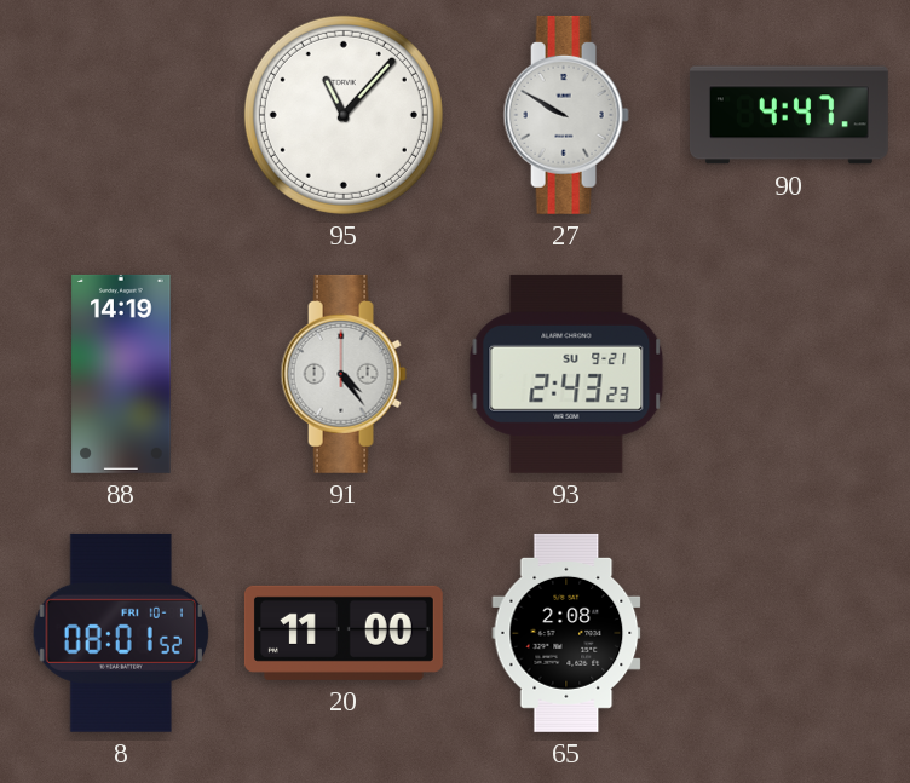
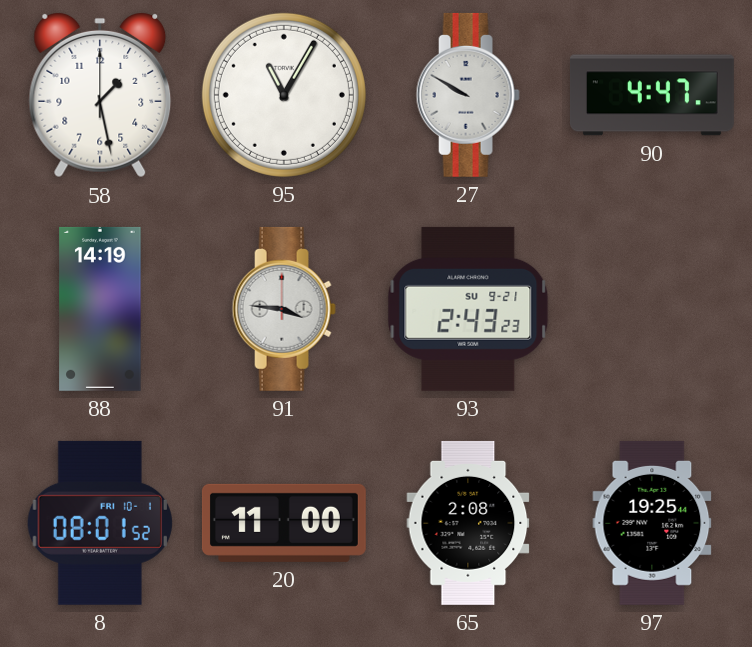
58: none -> 1:28
95: 11:07 -> 11:05
91: 4:24 -> 3:46
97: none -> 19:25
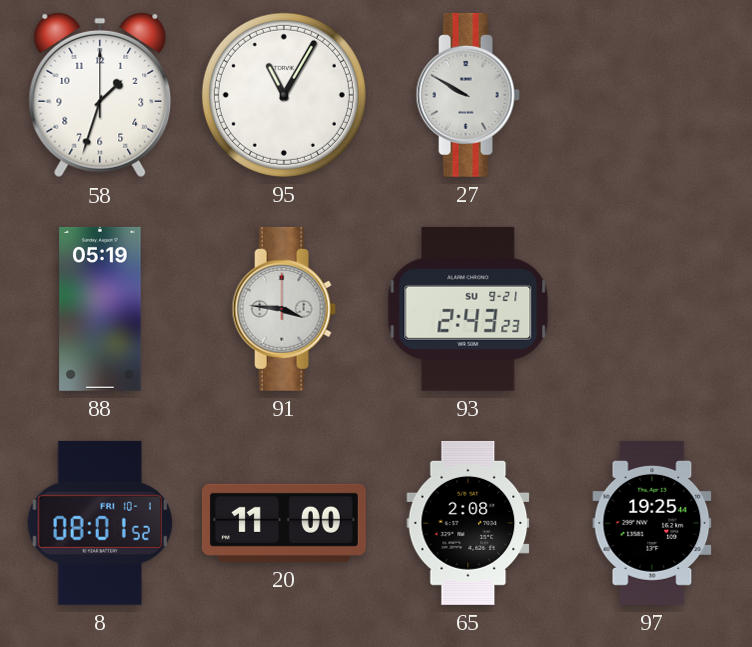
58: 1:28 -> 1:33
90: 4:47 -> none
88: 14:19 -> 05:19
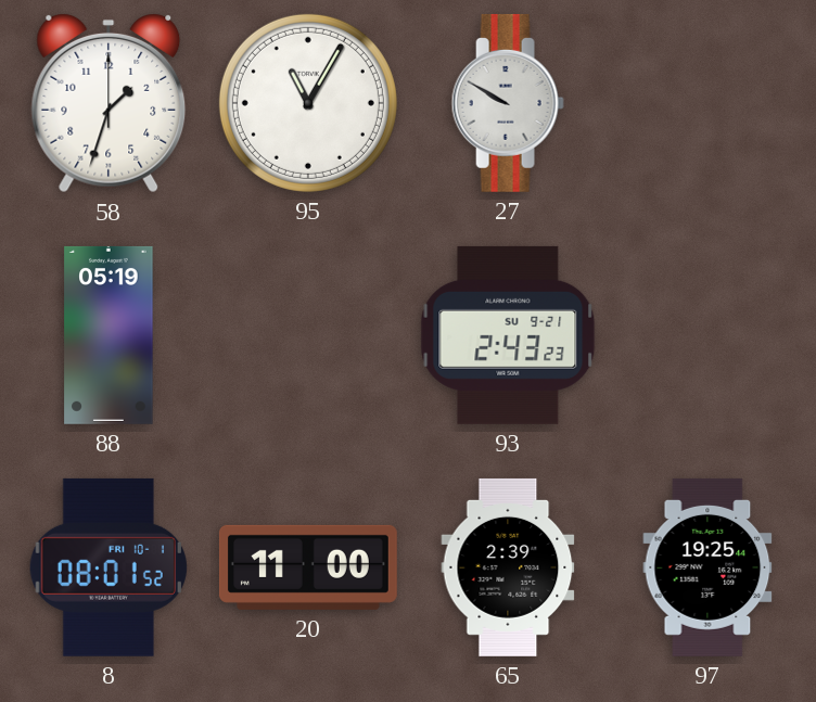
91: 3:46 -> none
65: 2:08 -> 2:39
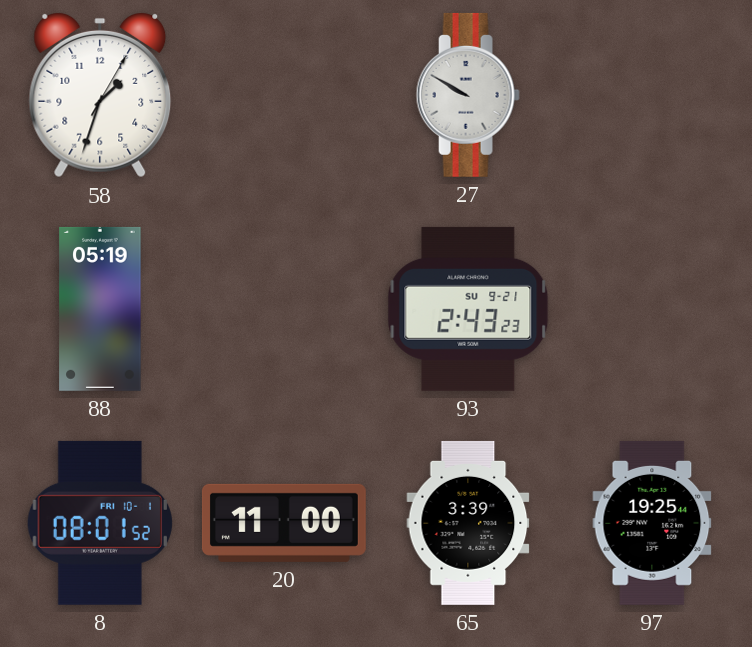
58: 1:33:00 -> 1:33:05
95: 11:05 -> none
65: 2:39 -> 3:39
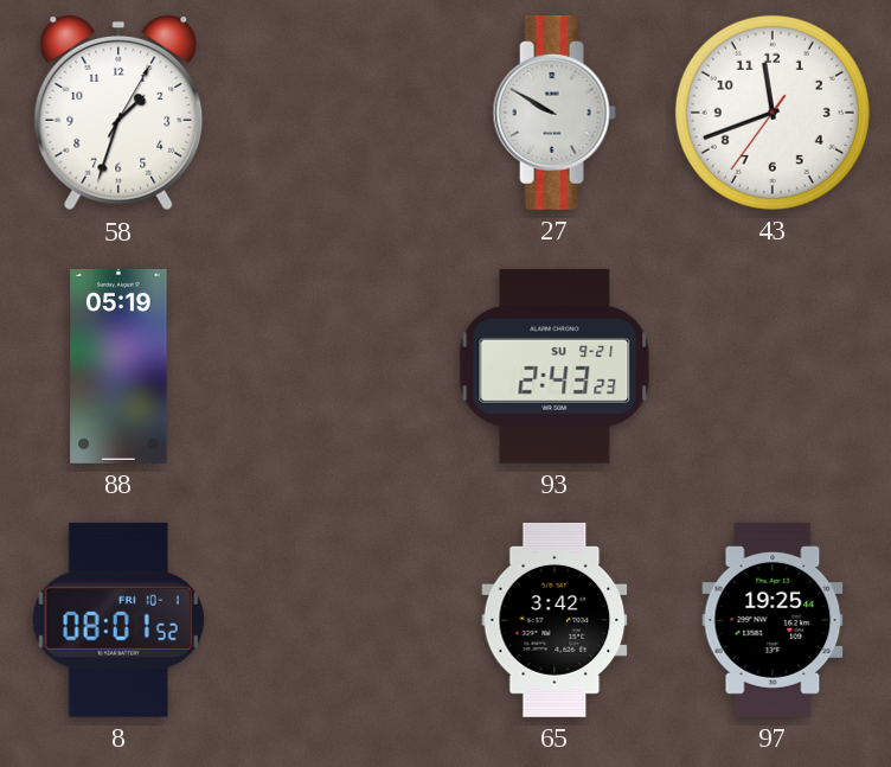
43: none -> 11:41
20: 11:00 -> none
65: 3:39 -> 3:42
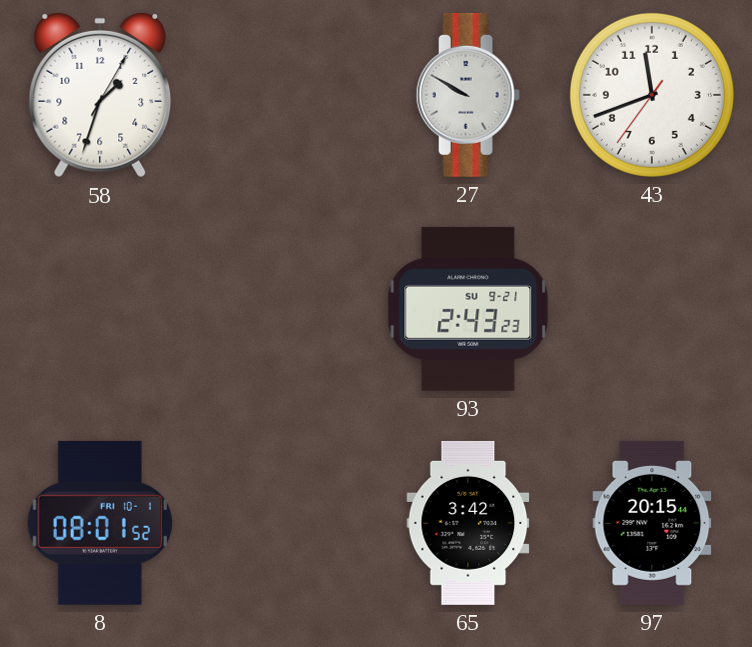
88: 05:19 -> none
97: 19:25 -> 20:15
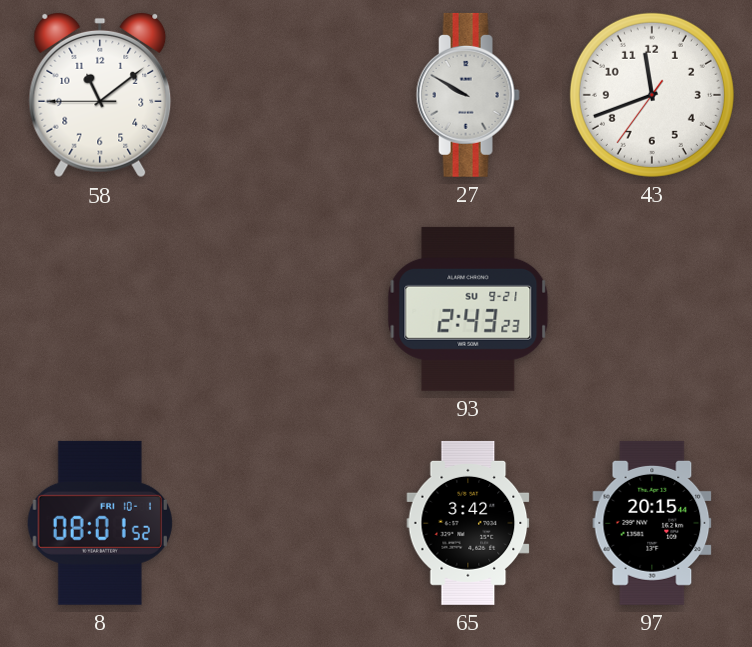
58: 1:33 -> 11:08
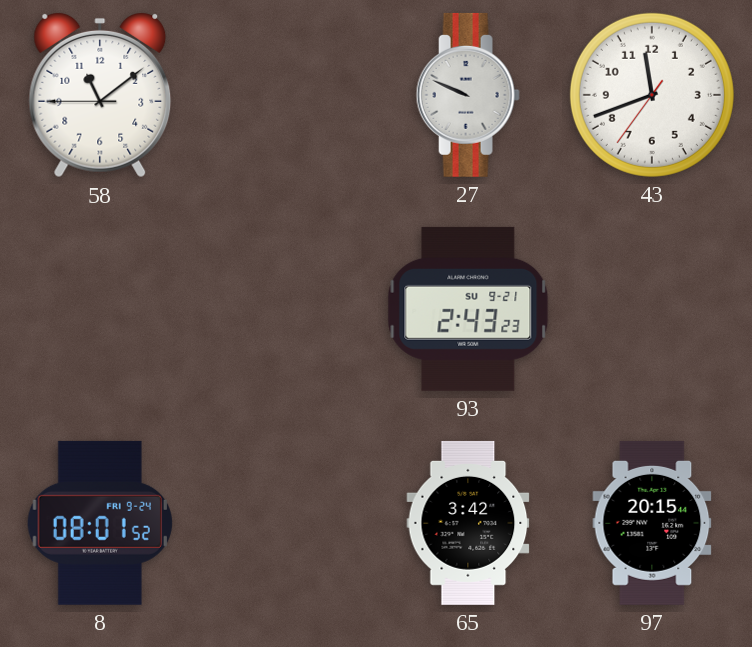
27: 9:50 -> 9:49
8 date: FRI 10-1 -> FRI 9-24
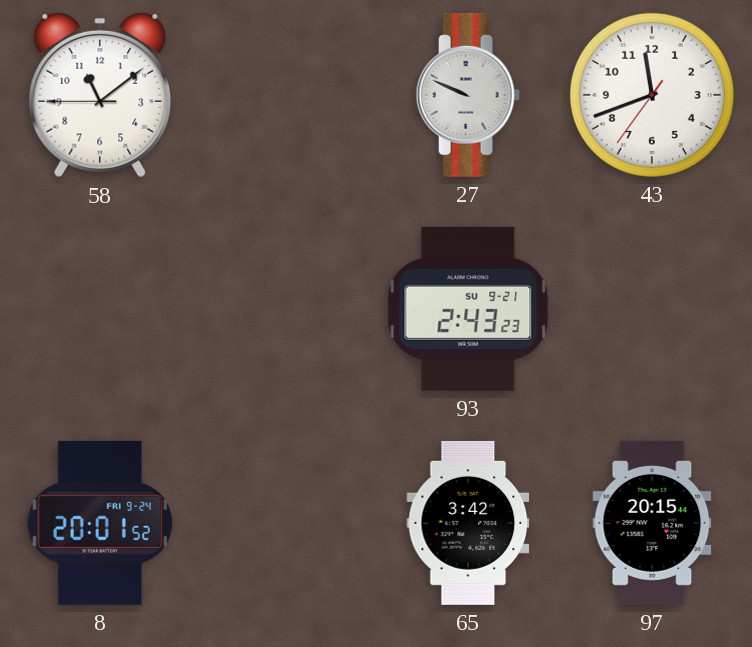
8: 08:01 -> 20:01
